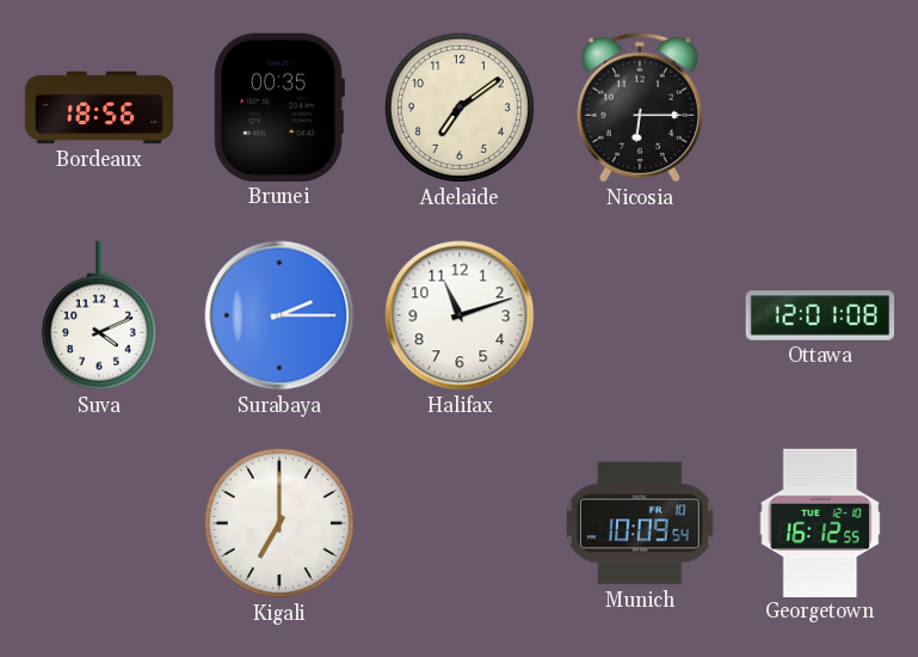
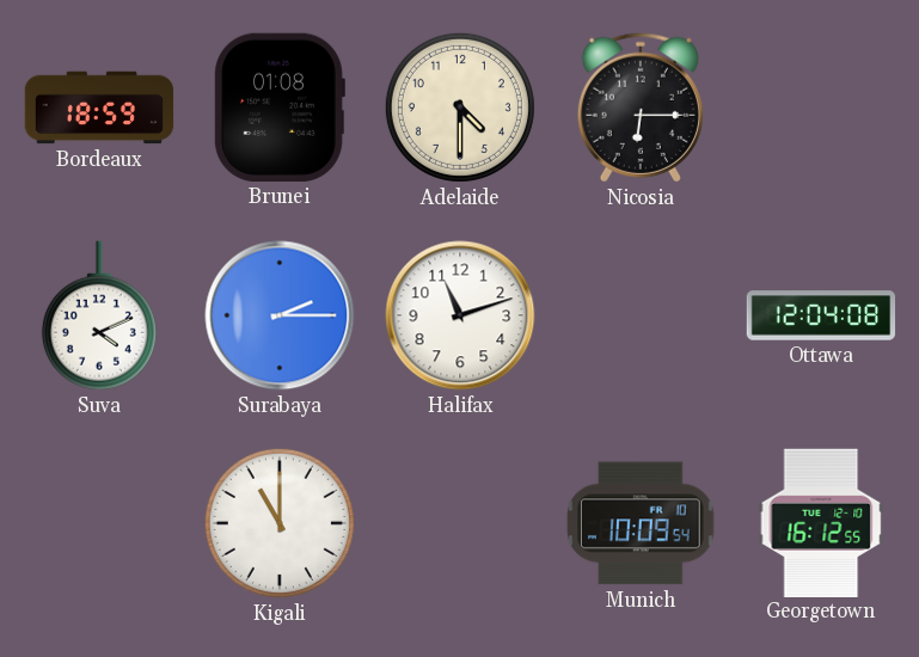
Bordeaux: 18:56 -> 18:59
Brunei: 00:35 -> 01:08
Adelaide: 7:09 -> 4:30
Ottawa: 12:01 -> 12:04
Kigali: 7:00 -> 11:00
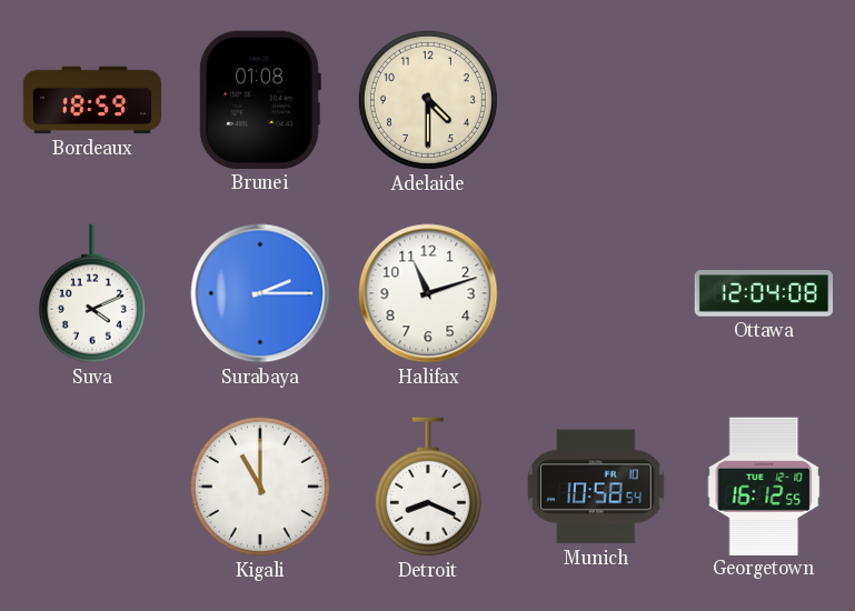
Nicosia: 6:15 -> none
Detroit: none -> 8:19
Munich: 10:09 -> 10:58
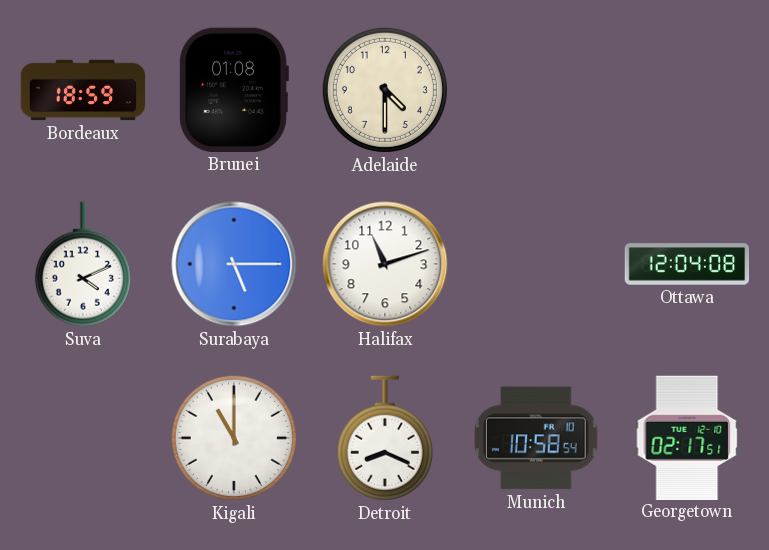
Surabaya: 2:15 -> 5:15
Georgetown: 16:12 -> 02:17
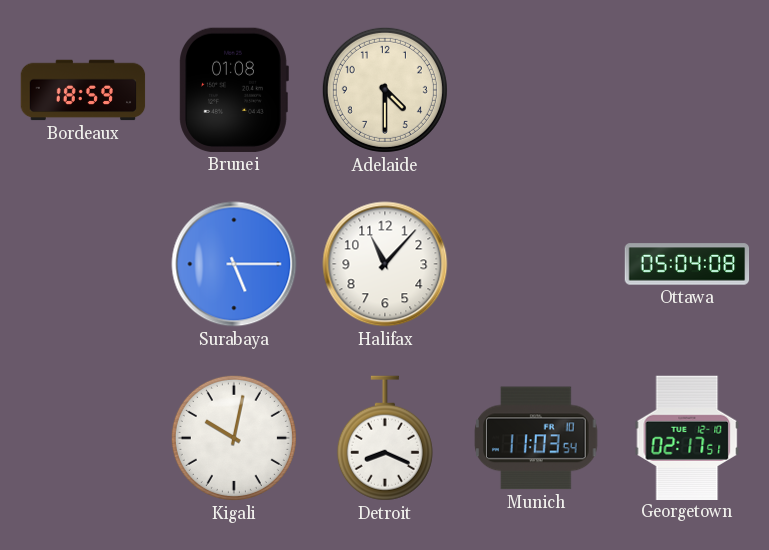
Suva: 4:11 -> none
Halifax: 11:12 -> 11:07
Ottawa: 12:04 -> 05:04
Kigali: 11:00 -> 10:02
Munich: 10:58 -> 11:03
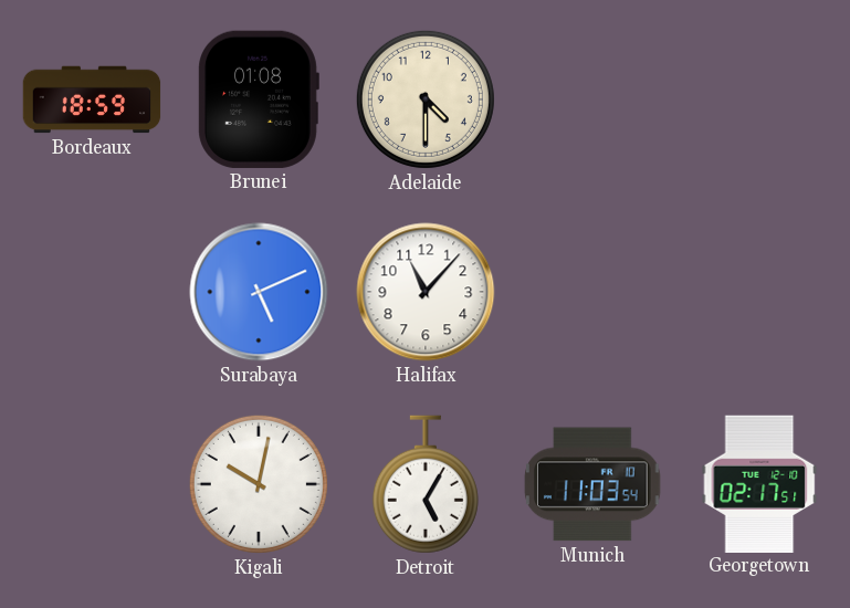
Surabaya: 5:15 -> 5:11
Ottawa: 05:04 -> none
Detroit: 8:19 -> 5:05
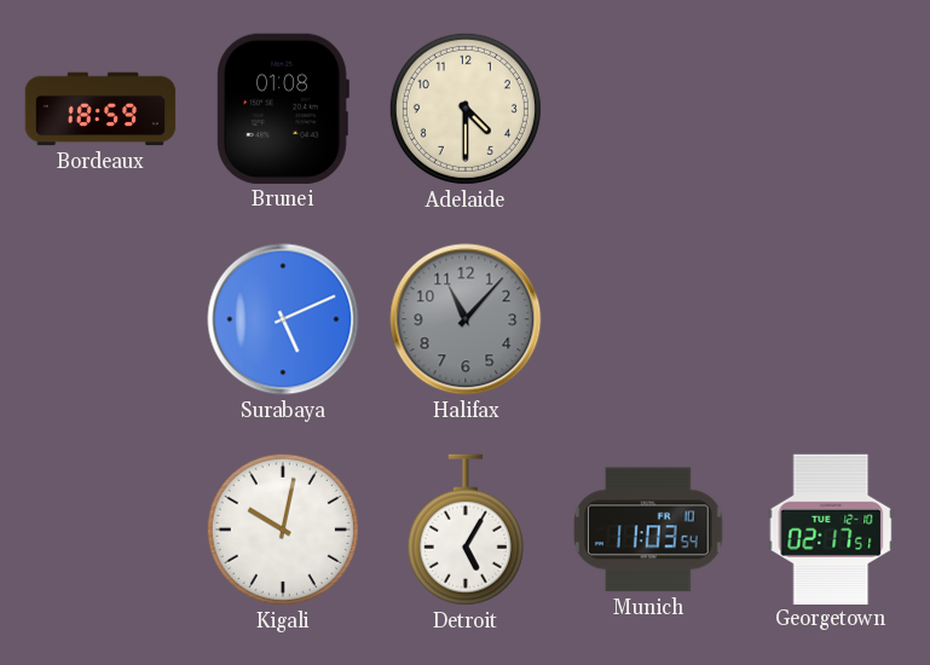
Halifax dial: white -> grey
